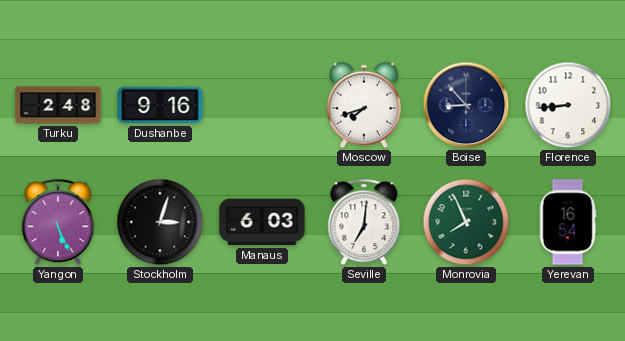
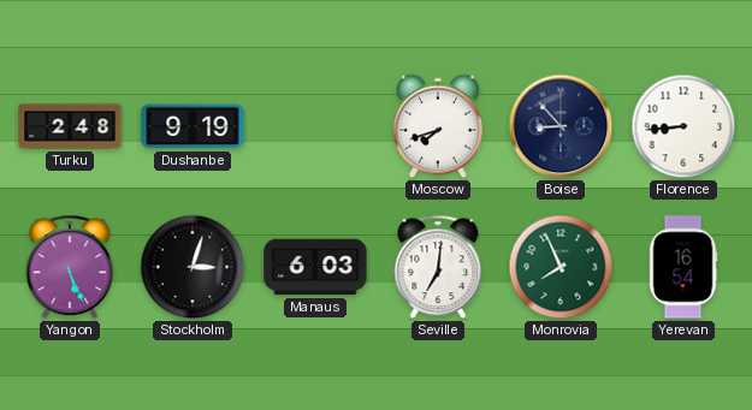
Dushanbe: 9:16 -> 9:19
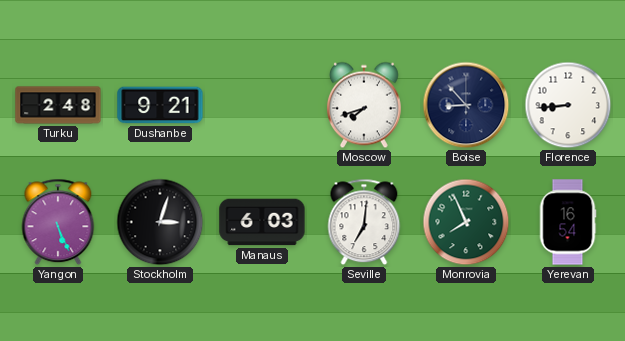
Dushanbe: 9:19 -> 9:21
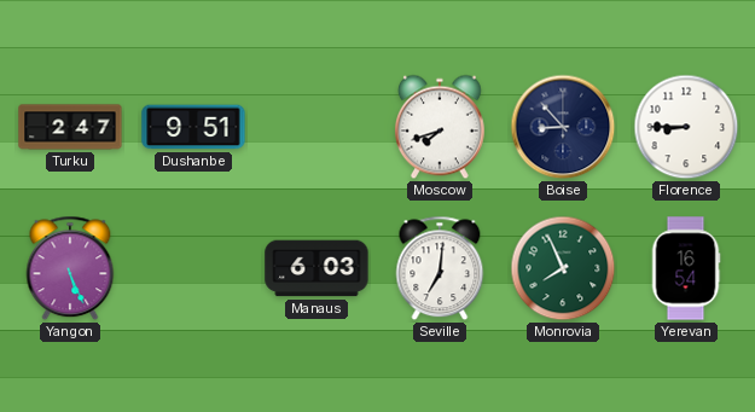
Turku: 2:48 -> 2:47
Dushanbe: 9:21 -> 9:51
Florence: 8:44 -> 8:45
Stockholm: 3:03 -> none
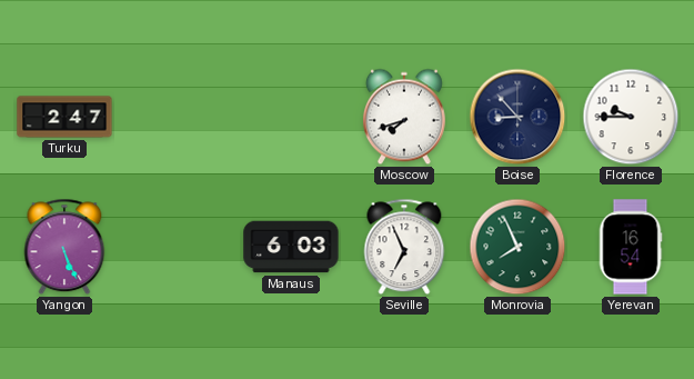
Dushanbe: 9:51 -> none
Florence: 8:45 -> 9:45
Seville: 7:01 -> 6:56
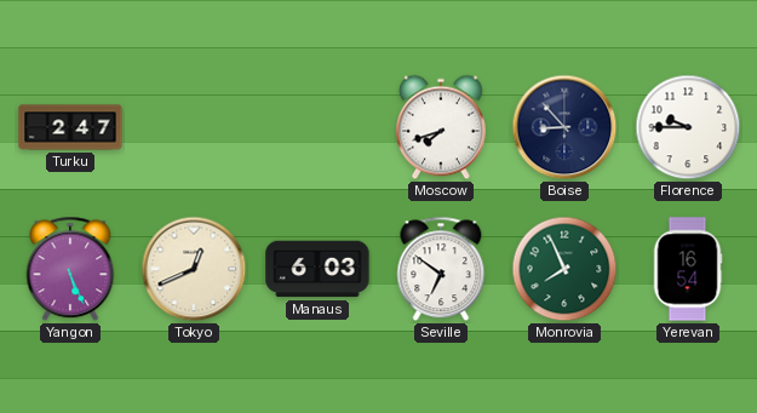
Tokyo: none -> 12:41
Seville: 6:56 -> 6:51
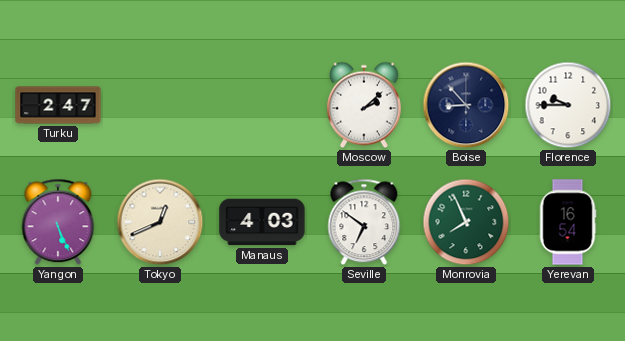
Moscow: 7:42 -> 2:08
Manaus: 6:03 -> 4:03
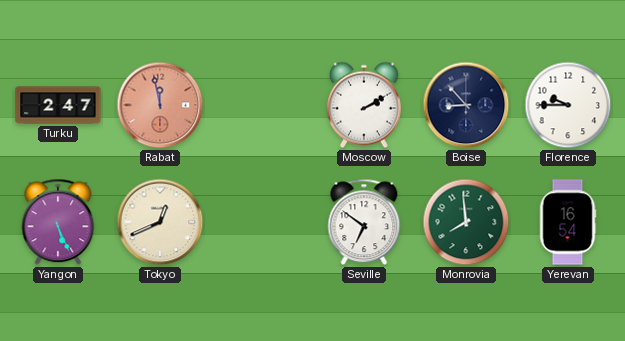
Rabat: none -> 11:58
Moscow: 2:08 -> 2:10
Manaus: 4:03 -> none
Monrovia: 7:56 -> 7:59
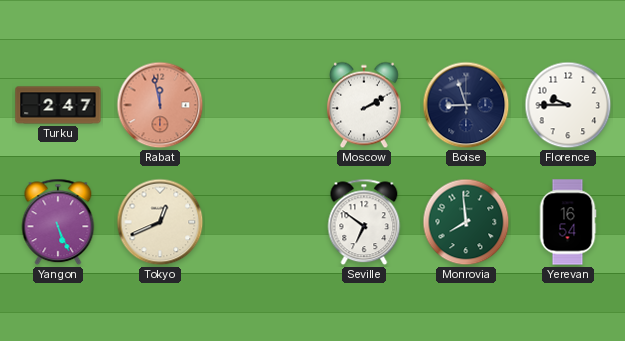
Boise: 8:53 -> 8:57
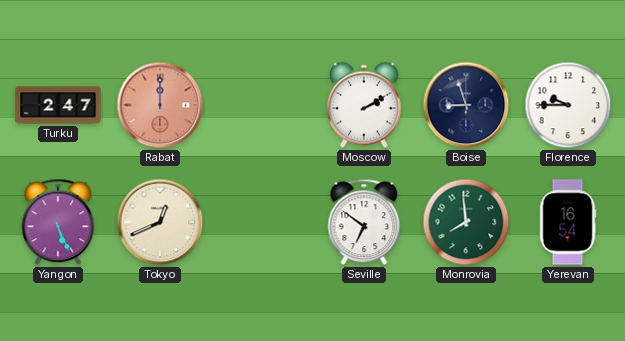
Rabat: 11:58 -> 12:00
